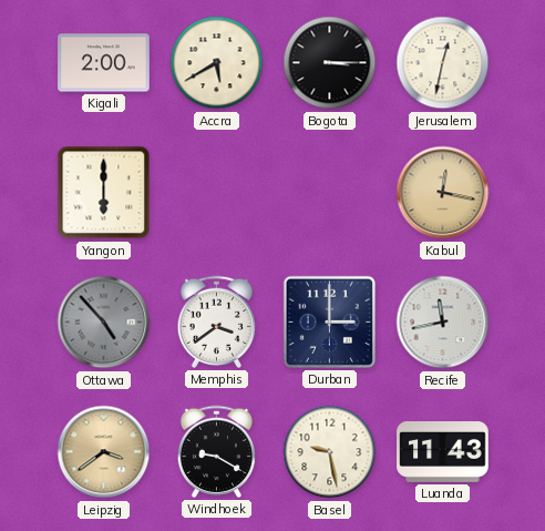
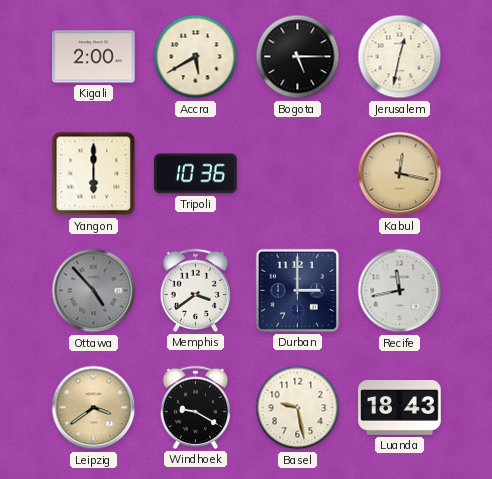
Bogota: 3:15 -> 5:15
Tripoli: none -> 10:36
Luanda: 11:43 -> 18:43
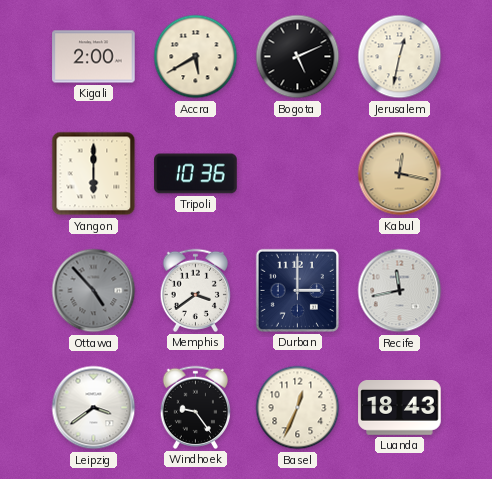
Bogota: 5:15 -> 5:11
Leipzig dial: champagne -> white
Windhoek: 9:20 -> 9:24
Basel: 9:28 -> 12:34
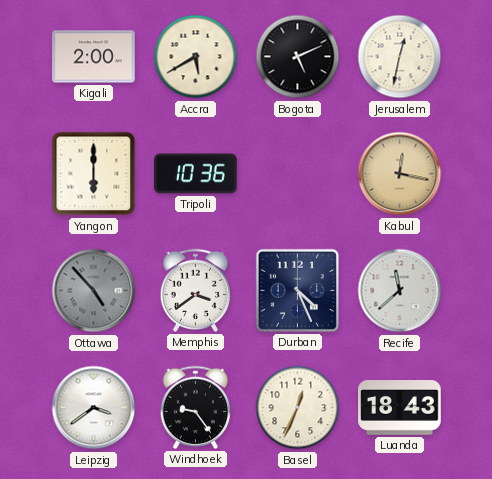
Durban: 3:00 -> 4:26
Recife: 11:43 -> 11:38
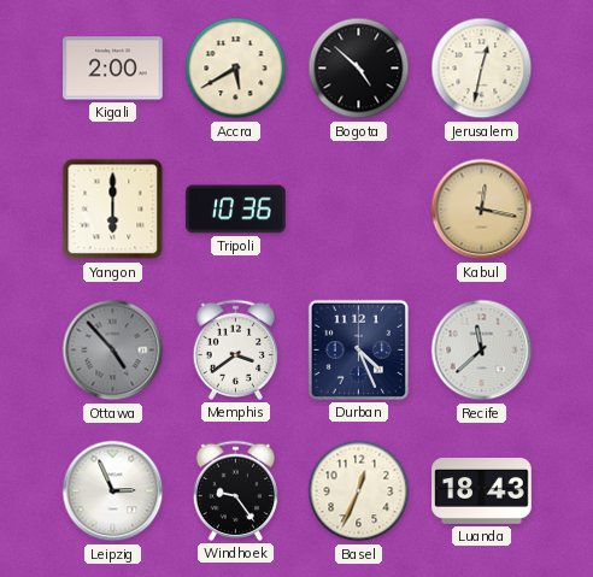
Bogota: 5:11 -> 4:52
Leipzig: 3:39 -> 2:56
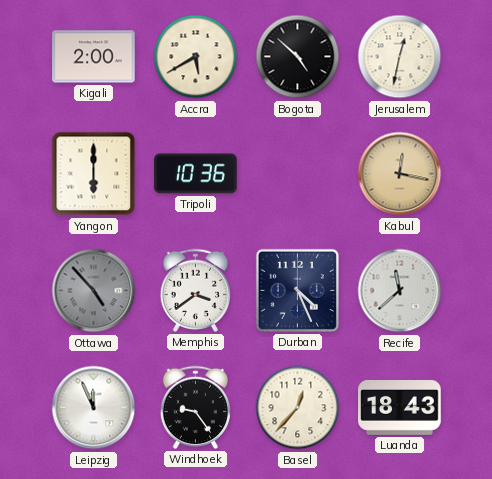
Leipzig: 2:56 -> 11:56
Basel: 12:34 -> 12:37
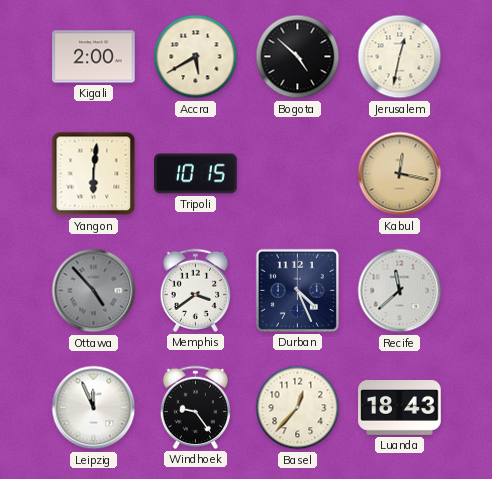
Yangon: 6:00 -> 6:01
Tripoli: 10:36 -> 10:15
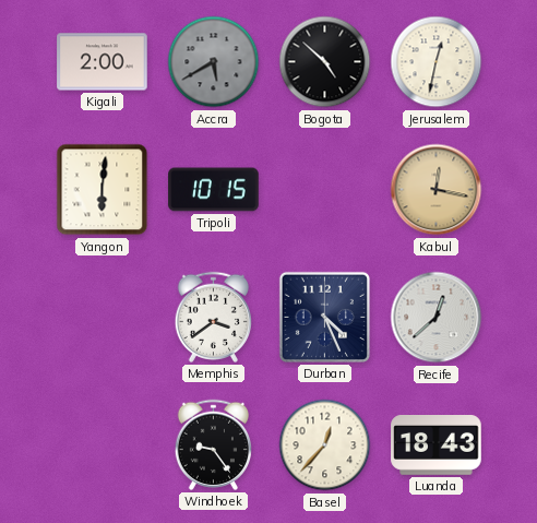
Accra dial: cream -> grey
Ottawa: 4:53 -> none
Recife: 11:38 -> 12:38
Leipzig: 11:56 -> none
